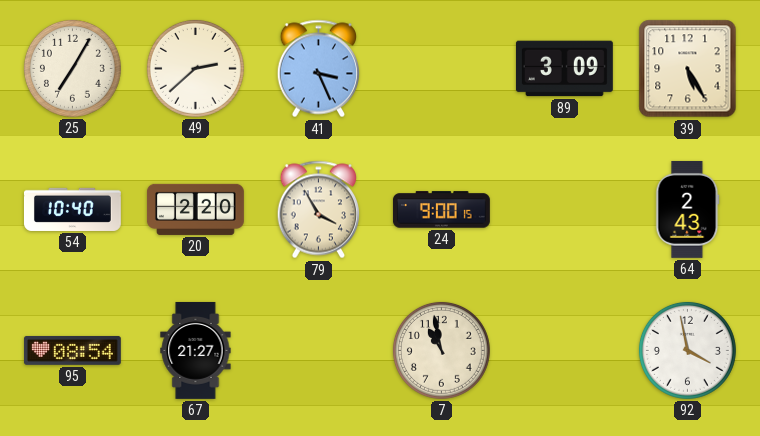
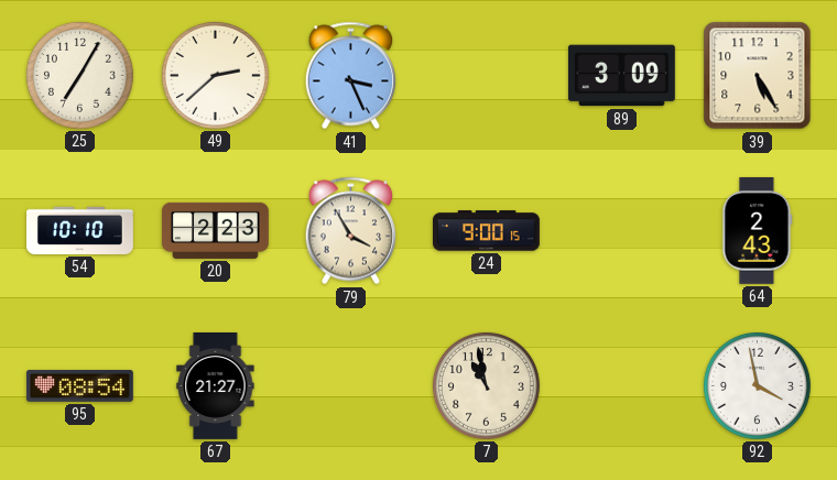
54: 10:40 -> 10:10
20: 2:20 -> 2:23
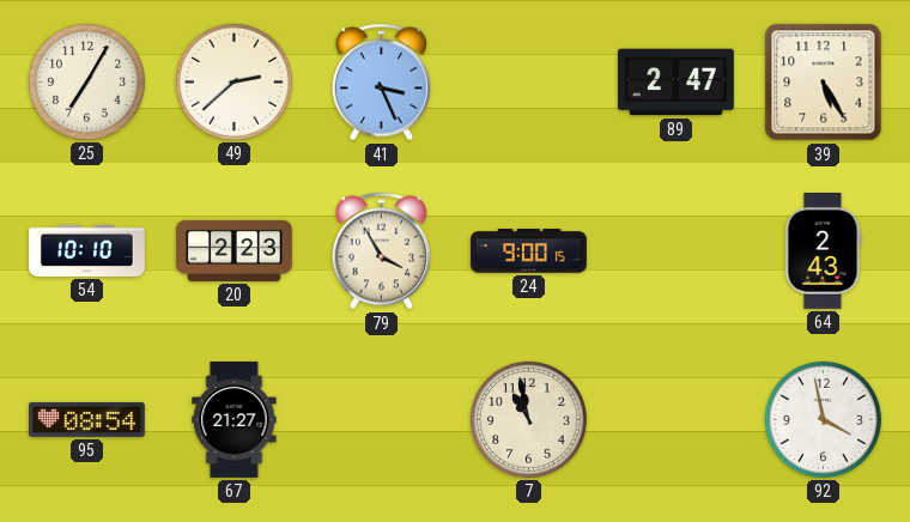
89: 3:09 -> 2:47
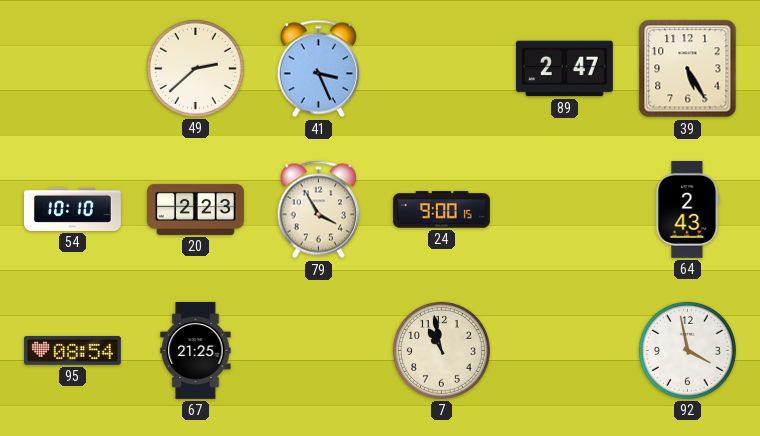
25: 7:05 -> none
67: 21:27 -> 21:25
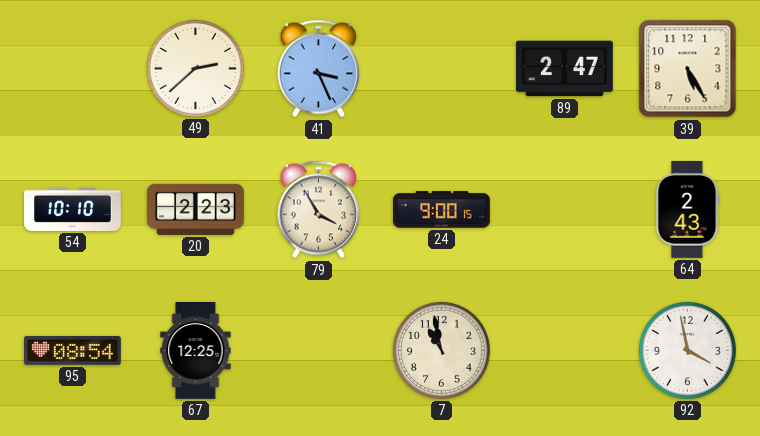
67: 21:25 -> 12:25
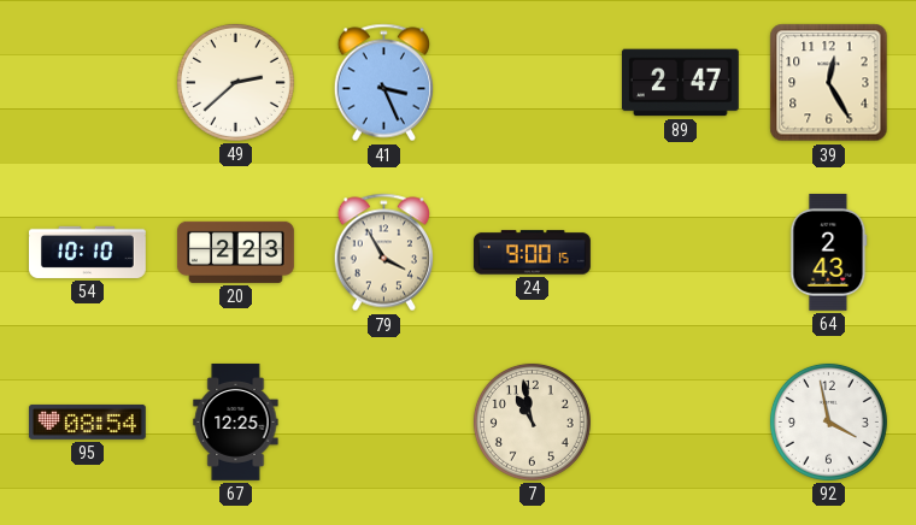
39: 5:25 -> 12:25
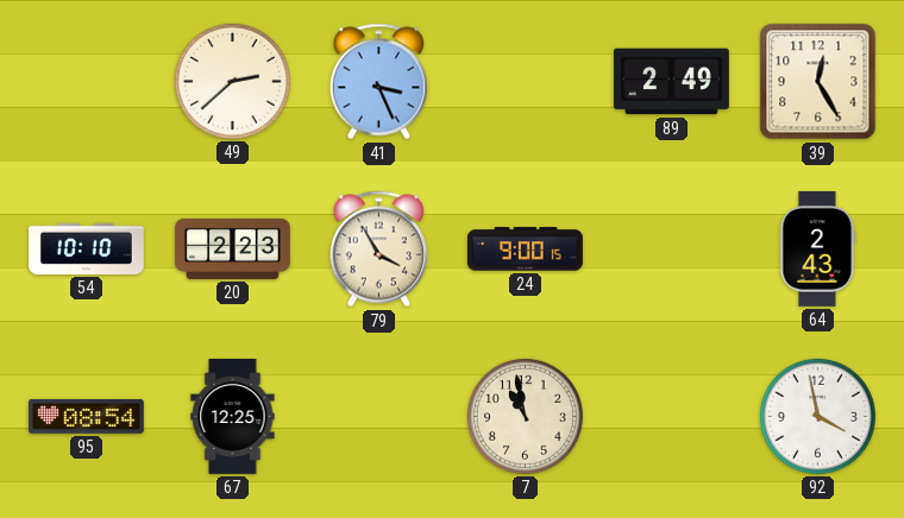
89: 2:47 -> 2:49
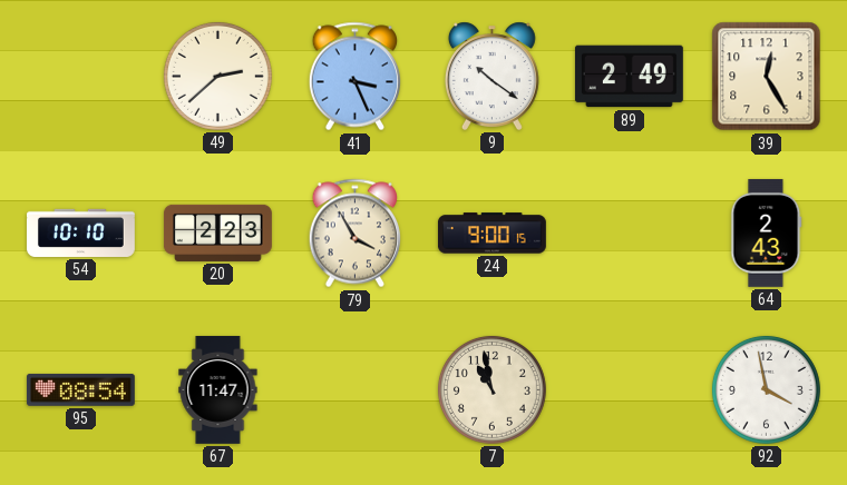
9: none -> 10:21
67: 12:25 -> 11:47
